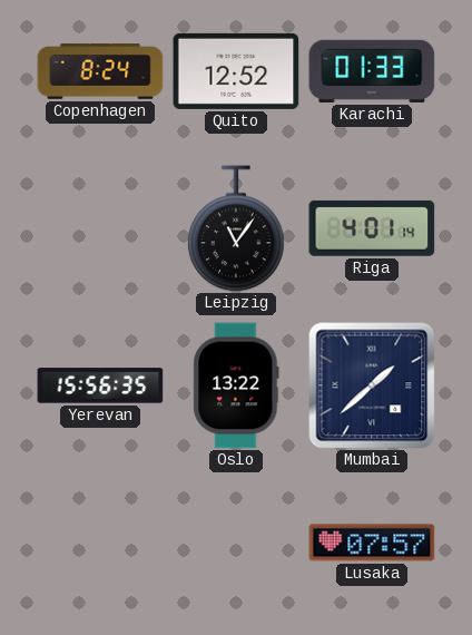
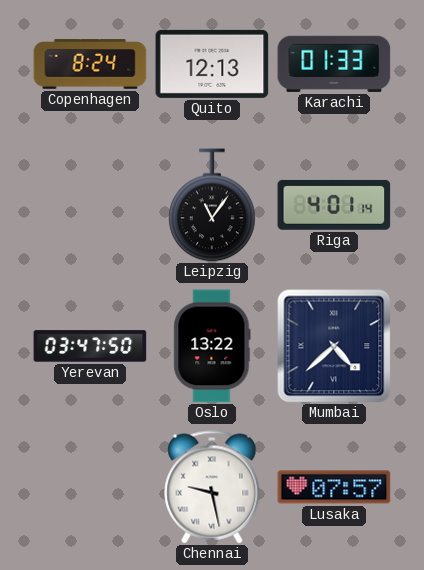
Quito: 12:52 -> 12:13
Yerevan: 15:56 -> 03:47
Mumbai: 1:38 -> 4:38
Chennai: none -> 9:28
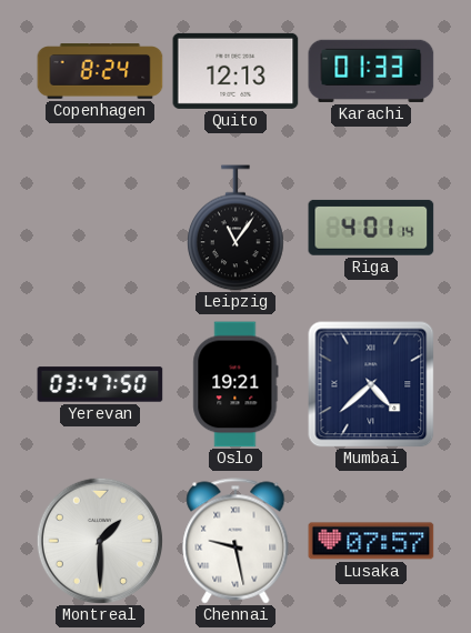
Oslo: 13:22 -> 19:21
Montreal: none -> 1:30
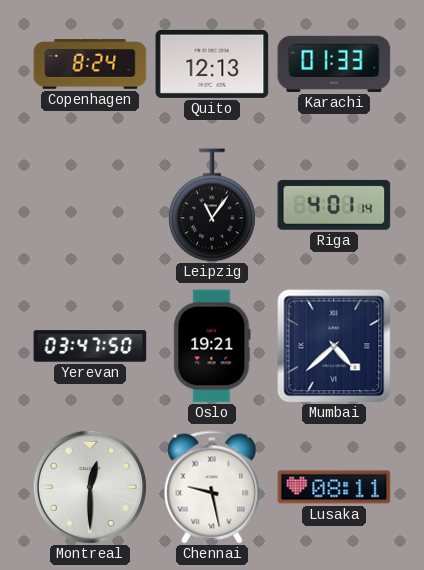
Montreal: 1:30 -> 12:30
Lusaka: 07:57 -> 08:11
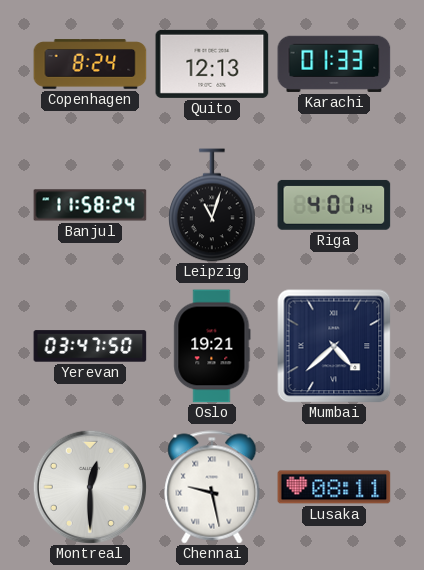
Banjul: none -> 11:58
Leipzig: 11:06 -> 11:03
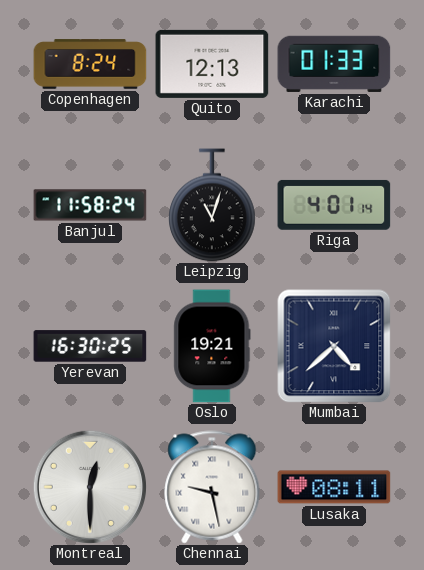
Yerevan: 03:47 -> 16:30
